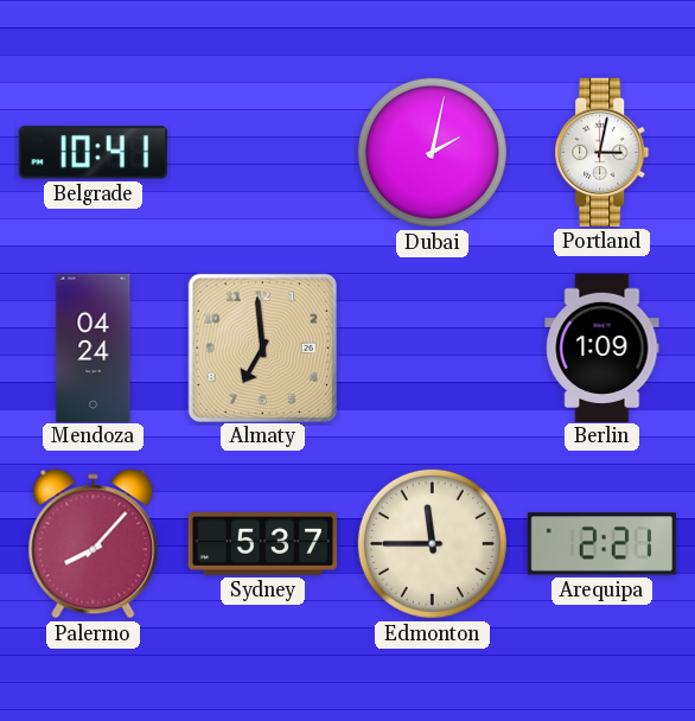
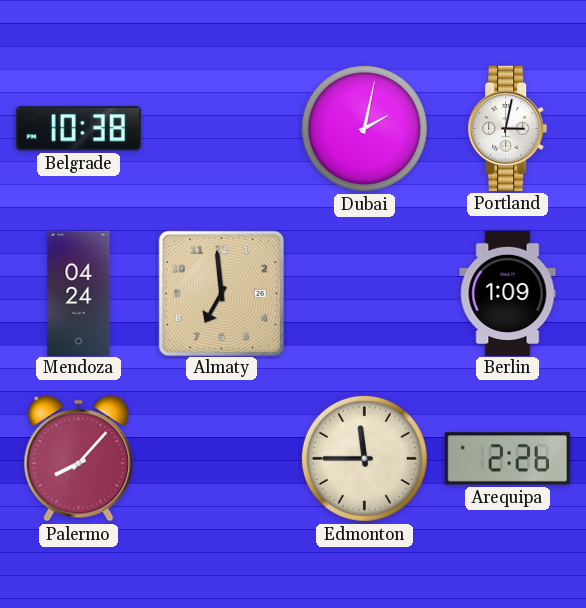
Belgrade: 10:41 -> 10:38
Sydney: 5:37 -> none
Arequipa: 2:21 -> 2:26
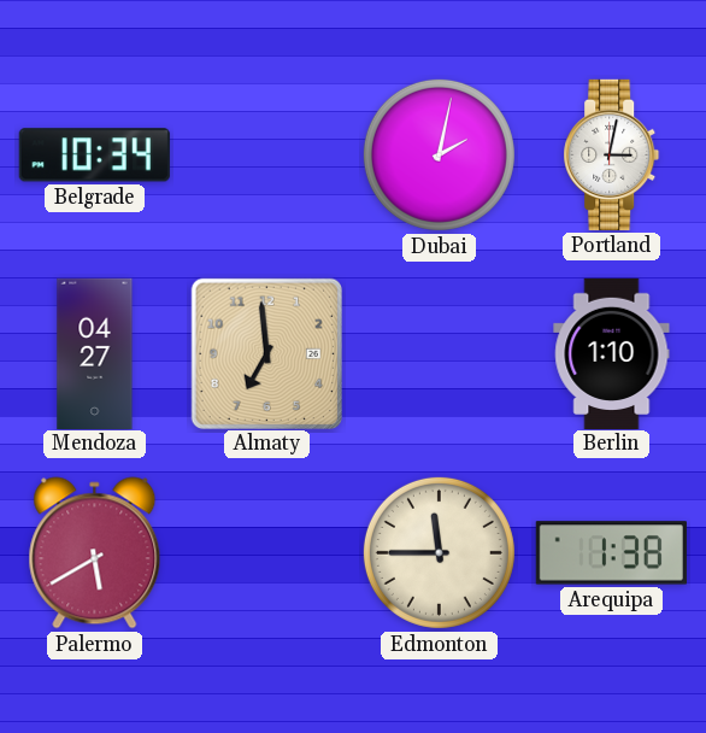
Belgrade: 10:38 -> 10:34
Mendoza: 04:24 -> 04:27
Berlin: 1:09 -> 1:10
Palermo: 8:07 -> 5:40
Arequipa: 2:26 -> 1:38
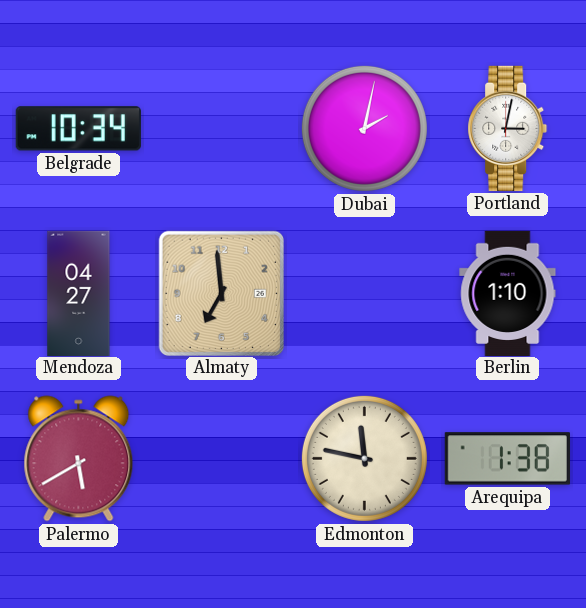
Edmonton: 11:45 -> 11:47
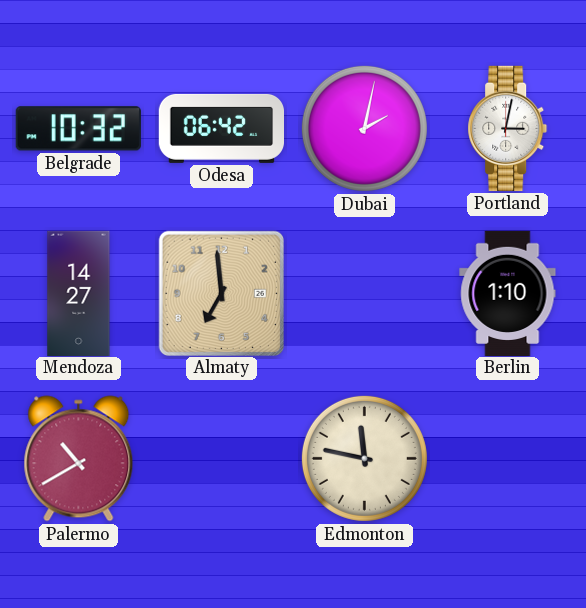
Belgrade: 10:34 -> 10:32
Odesa: none -> 06:42
Mendoza: 04:27 -> 14:27
Palermo: 5:40 -> 10:40
Arequipa: 1:38 -> none
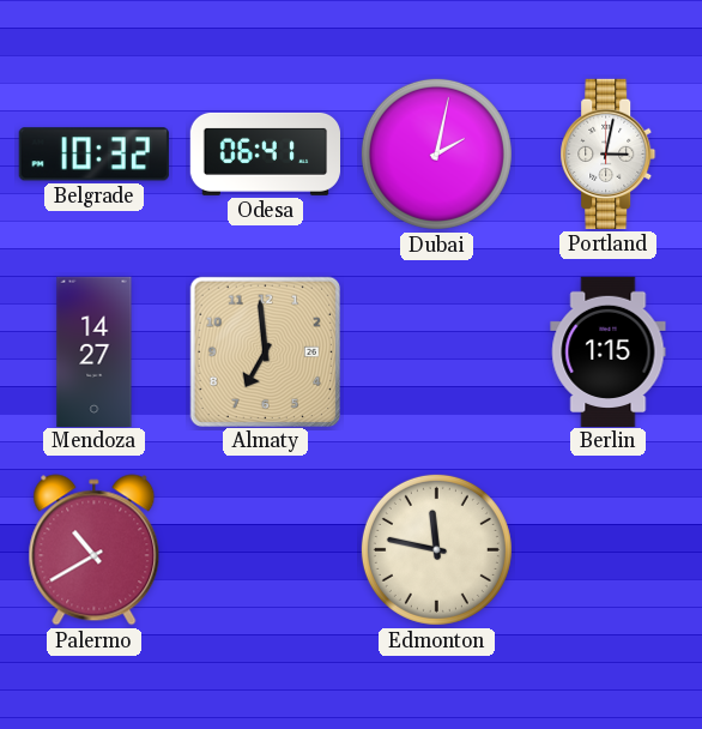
Odesa: 06:42 -> 06:41
Berlin: 1:10 -> 1:15
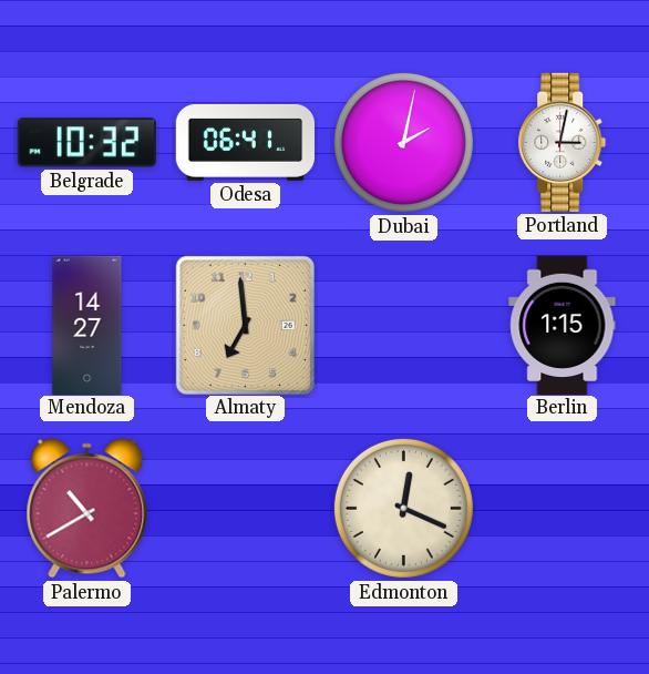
Edmonton: 11:47 -> 12:19
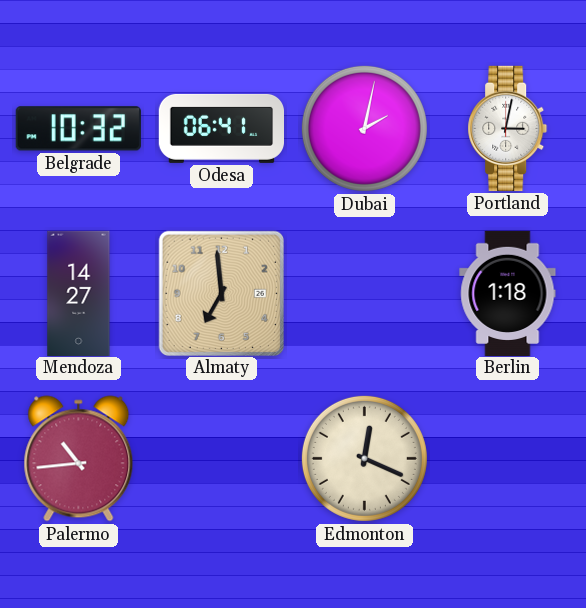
Berlin: 1:15 -> 1:18
Palermo: 10:40 -> 10:44
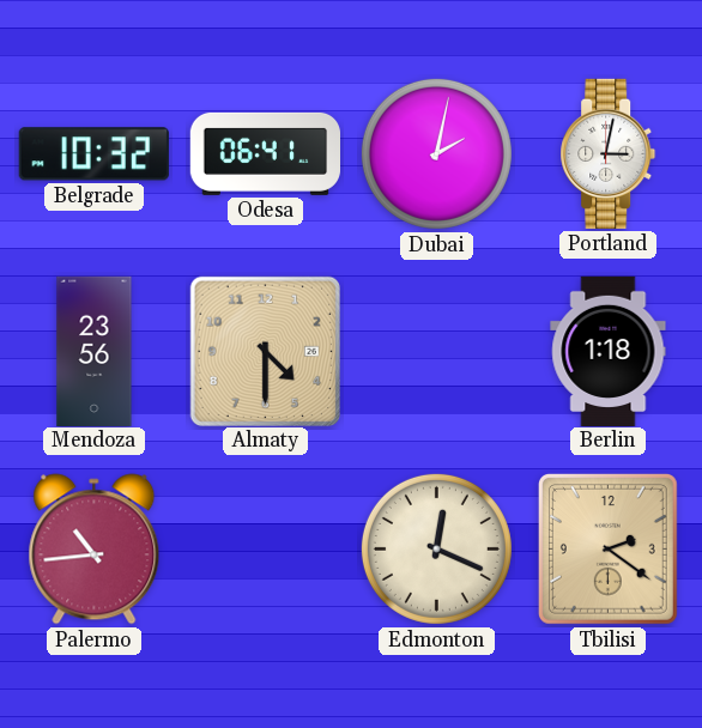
Mendoza: 14:27 -> 23:56
Almaty: 6:59 -> 4:30
Tbilisi: none -> 2:21
